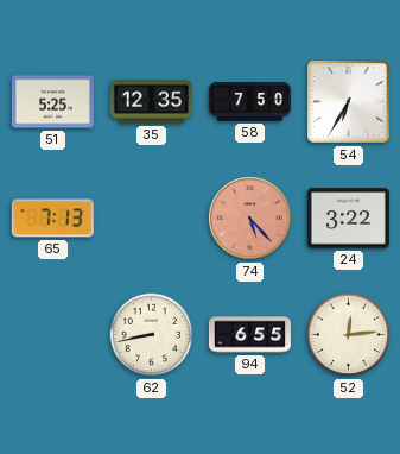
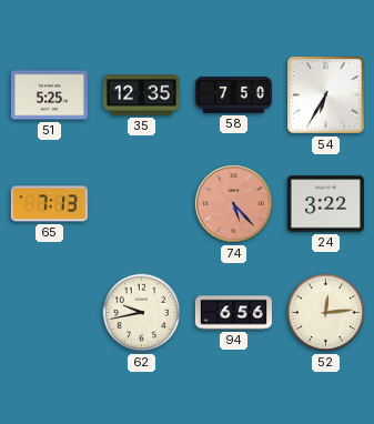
62: 8:43 -> 9:43
94: 6:55 -> 6:56
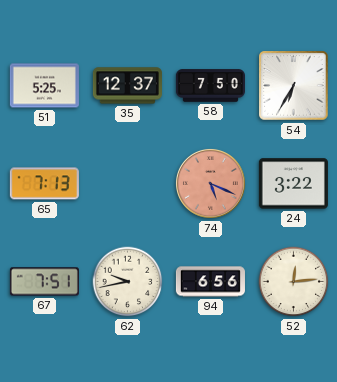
35: 12:35 -> 12:37
74: 5:23 -> 5:19
67: none -> 7:51
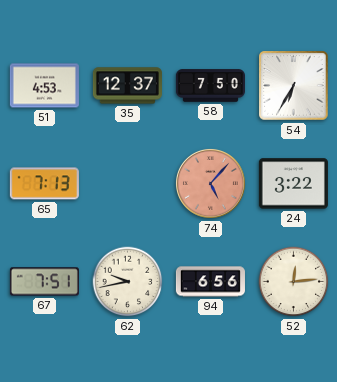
51: 5:25 -> 4:53
74: 5:19 -> 5:07
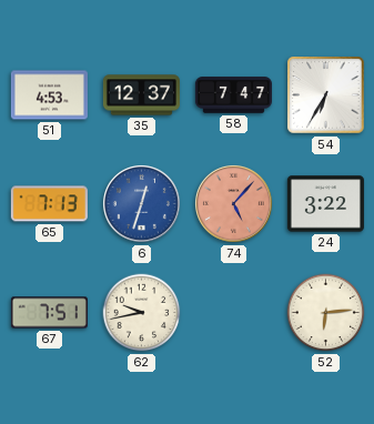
58: 7:50 -> 7:47
6: none -> 12:33
94: 6:56 -> none
52: 12:14 -> 6:14
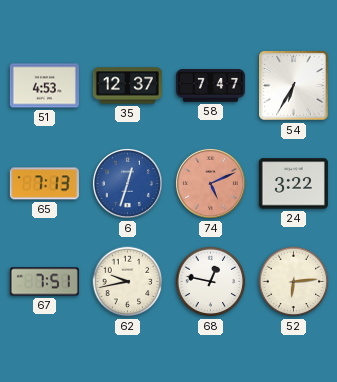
74: 5:07 -> 5:11
68: none -> 12:47
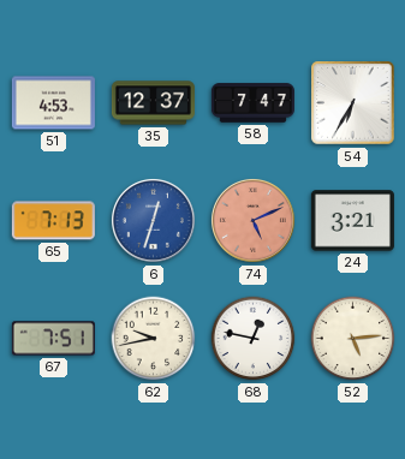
24: 3:22 -> 3:21
52: 6:14 -> 5:14
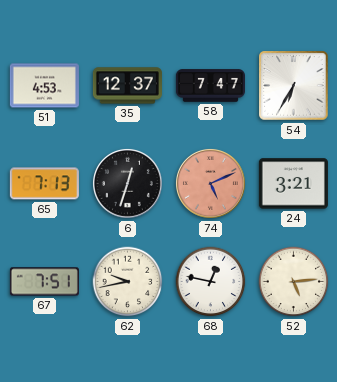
6 dial: blue -> black
